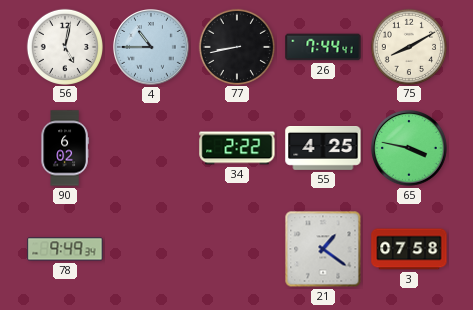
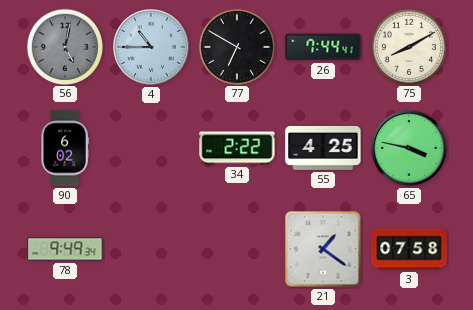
56 dial: white -> grey
77: 8:43 -> 6:50
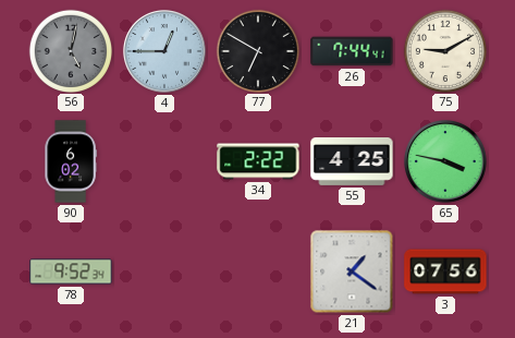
4: 10:45 -> 12:45
75: 8:10 -> 9:10
78: 9:49 -> 9:52
3: 07:58 -> 07:56
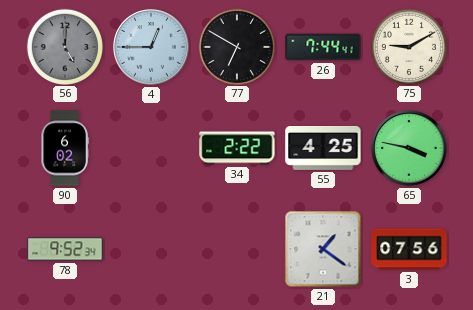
56: 5:02 -> 5:00
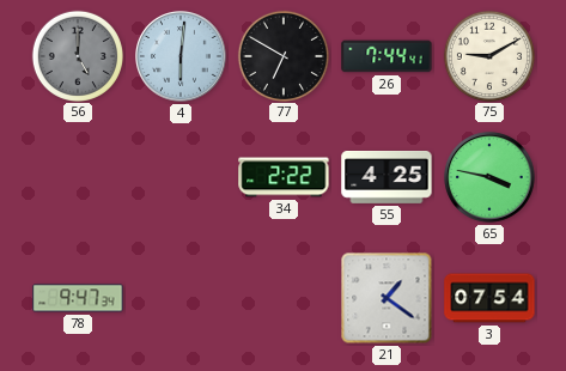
4: 12:45 -> 6:01
90: 6:02 -> none
78: 9:52 -> 9:47
3: 07:56 -> 07:54
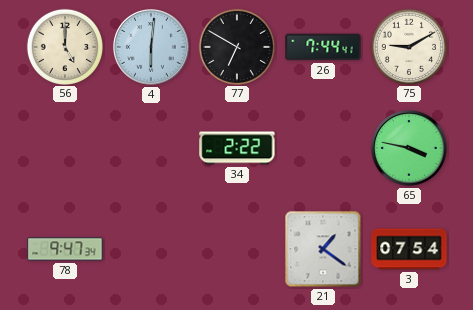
56 dial: grey -> cream
55: 4:25 -> none
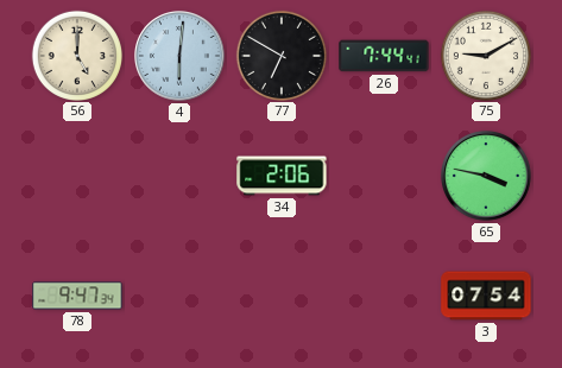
34: 2:22 -> 2:06
21: 1:21 -> none
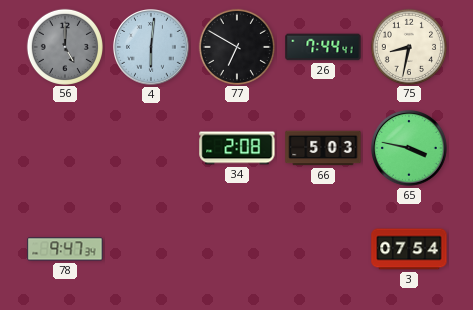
56 dial: cream -> grey
75: 9:10 -> 8:32
34: 2:06 -> 2:08
66: none -> 5:03
